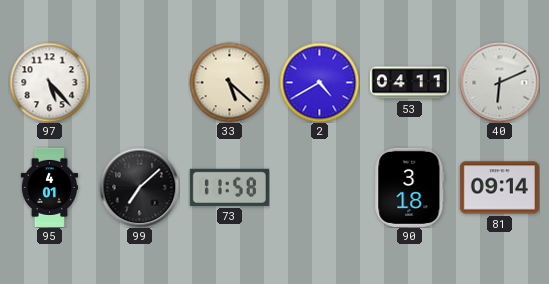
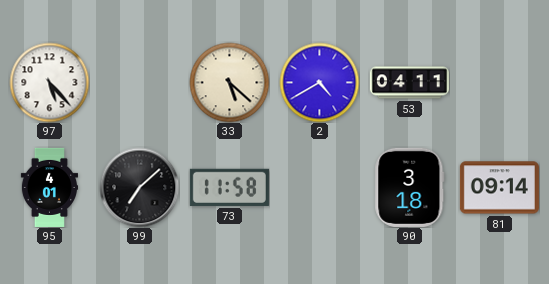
40: 6:11 -> none
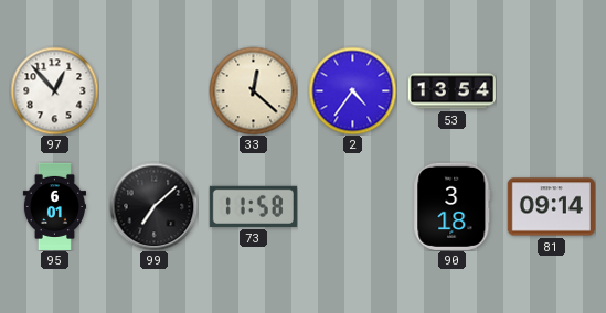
97: 5:23 -> 12:53
33: 5:22 -> 12:22
2: 4:40 -> 4:36
53: 04:11 -> 13:54
95: 4:01 -> 6:01
